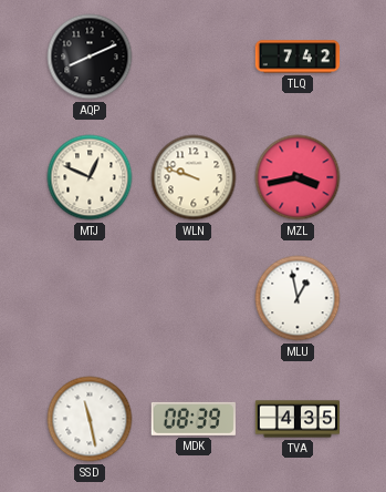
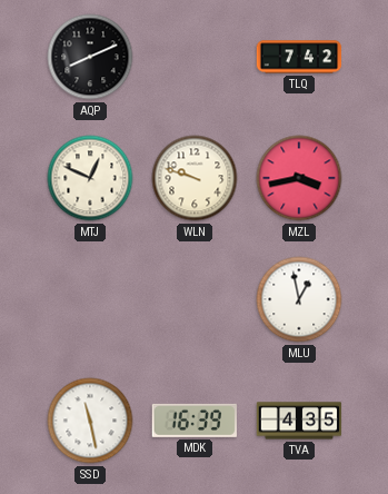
MDK: 08:39 -> 16:39
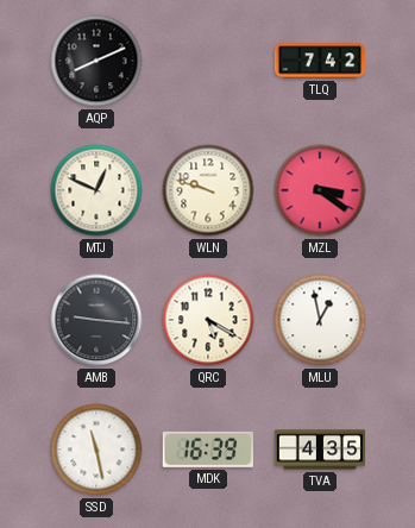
MZL: 3:43 -> 3:21
AMB: none -> 9:16
QRC: none -> 5:20
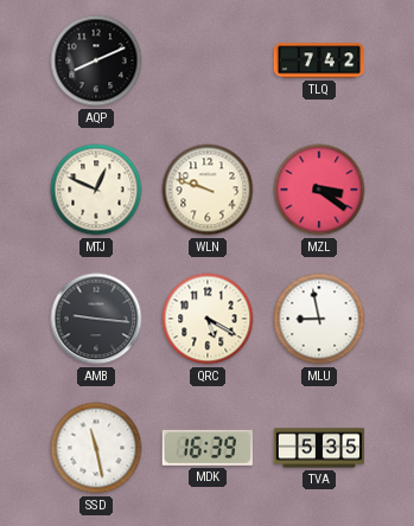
MLU: 12:58 -> 8:58
TVA: 4:35 -> 5:35
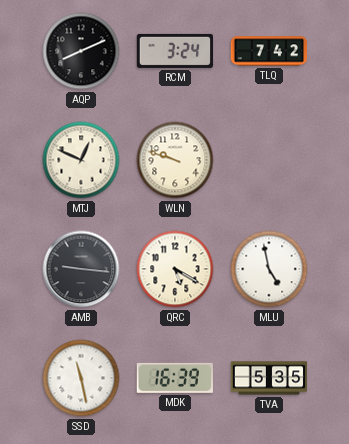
RCM: none -> 3:24
MZL: 3:21 -> none
MLU: 8:58 -> 4:58
